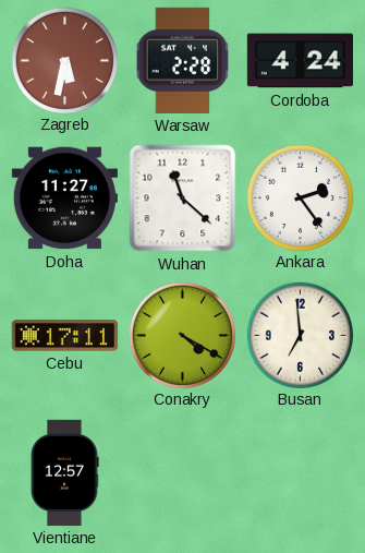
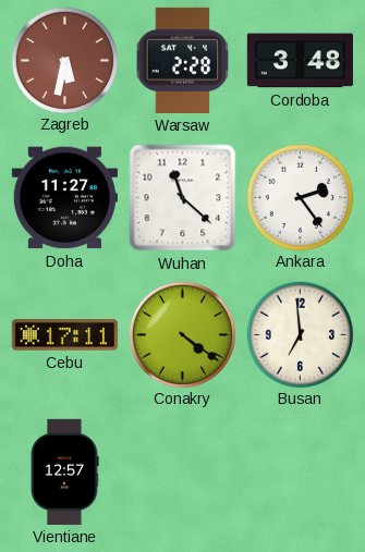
Cordoba: 4:24 -> 3:48
Conakry: 4:20 -> 4:21
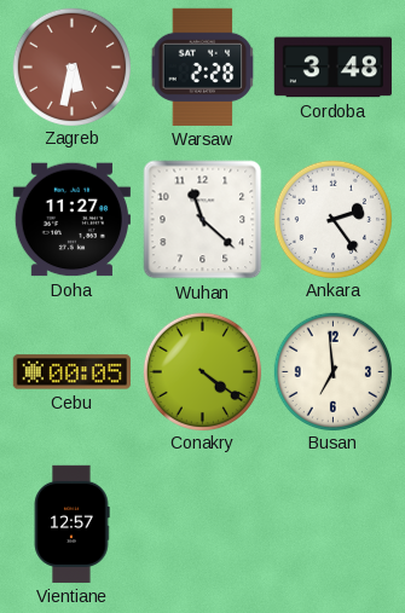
Cebu: 17:11 -> 00:05
